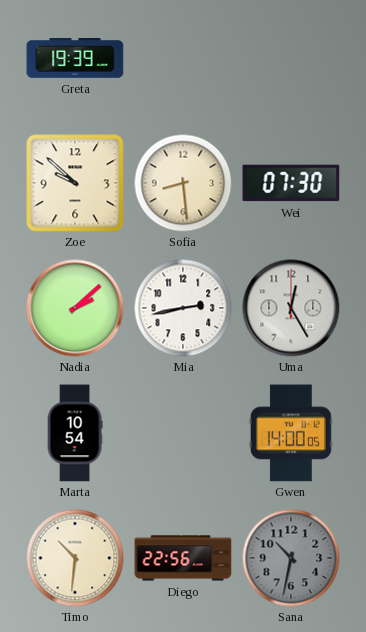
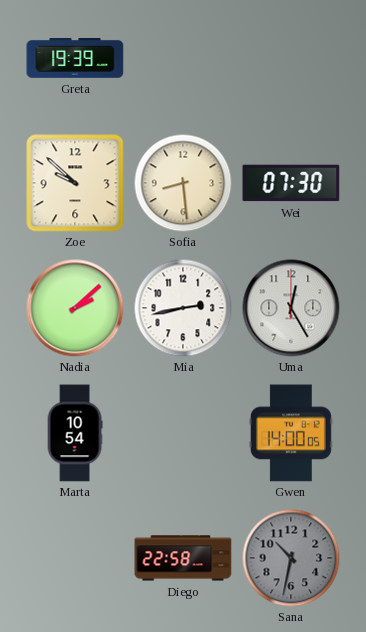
Timo: 10:31 -> none
Diego: 22:56 -> 22:58
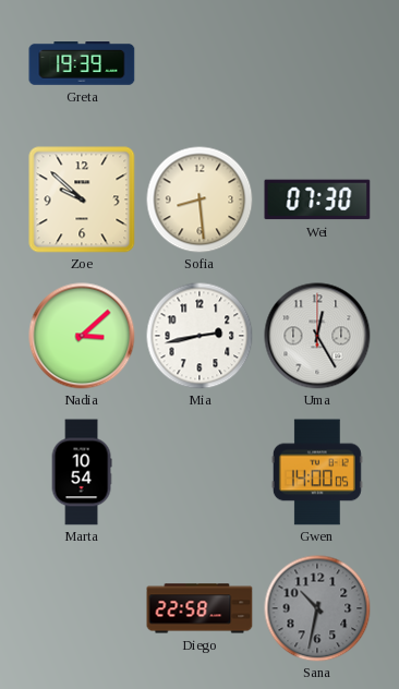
Nadia: 2:08 -> 3:08
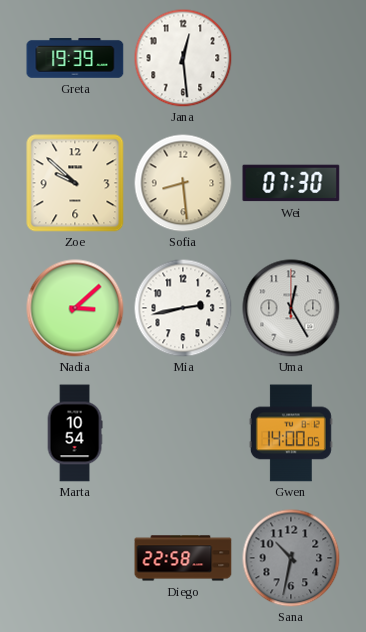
Jana: none -> 12:29
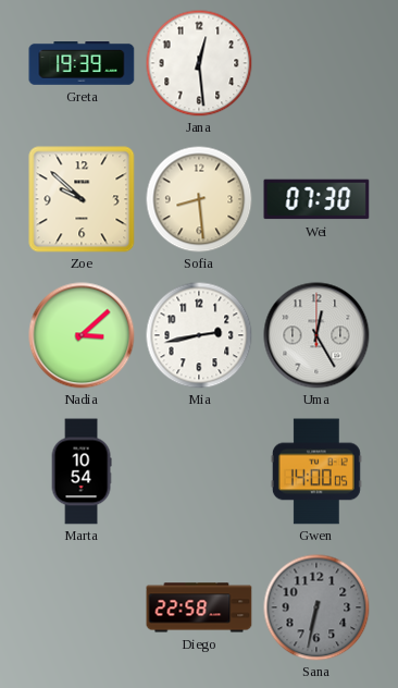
Sana: 10:32 -> 6:32
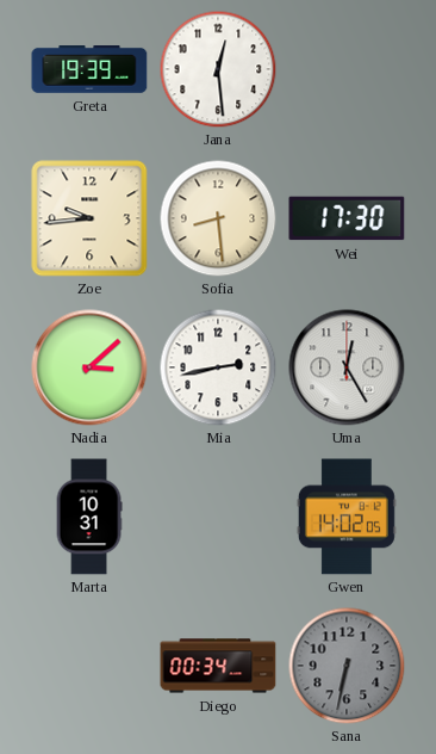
Zoe: 9:52 -> 9:44
Wei: 07:30 -> 17:30
Marta: 10:54 -> 10:31
Gwen: 14:00 -> 14:02
Diego: 22:58 -> 00:34
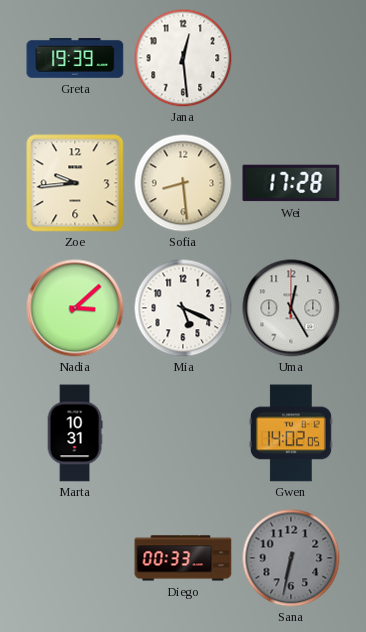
Wei: 17:30 -> 17:28
Mia: 2:43 -> 5:19
Diego: 00:34 -> 00:33
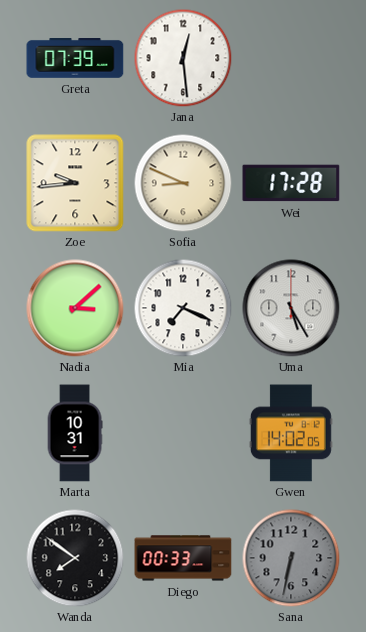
Greta: 19:39 -> 07:39
Sofia: 8:29 -> 8:49
Mia: 5:19 -> 7:19
Uma: 12:25 -> 5:25
Wanda: none -> 7:51
